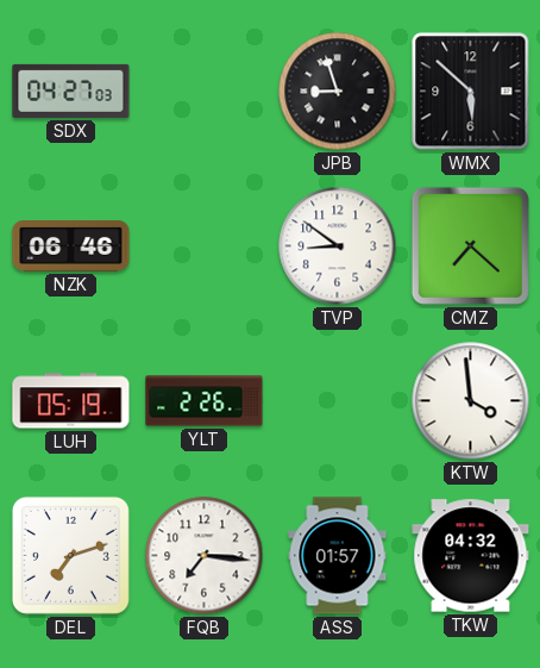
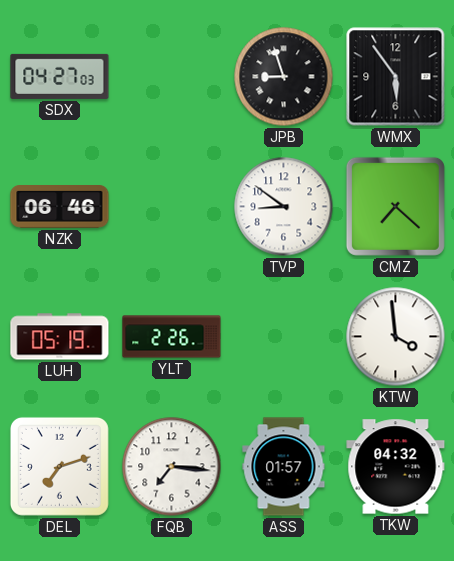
WMX: 5:52 -> 5:54
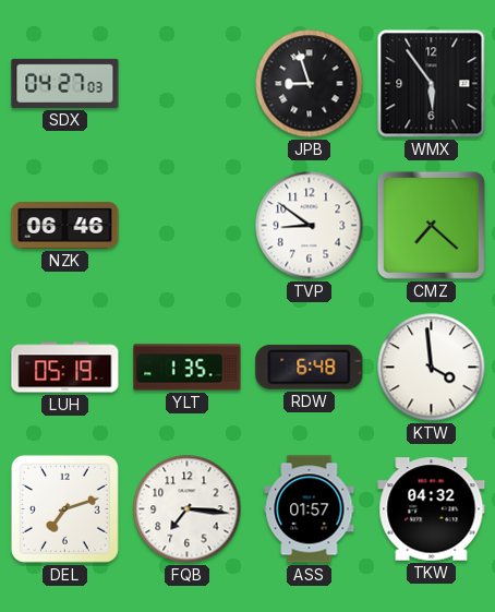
YLT: 2:26 -> 1:35
RDW: none -> 6:48
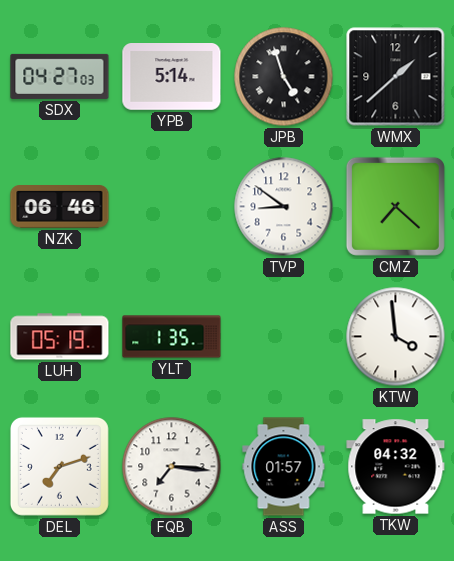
YPB: none -> 5:14
JPB: 8:57 -> 4:57
WMX: 5:54 -> 1:38
RDW: 6:48 -> none
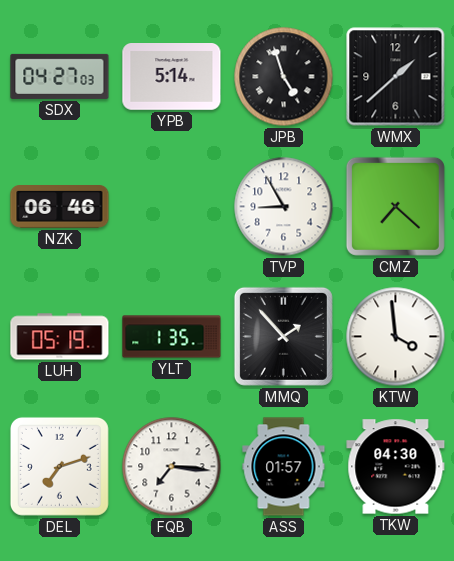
TVP: 8:51 -> 8:55
MMQ: none -> 1:53
TKW: 04:32 -> 04:30
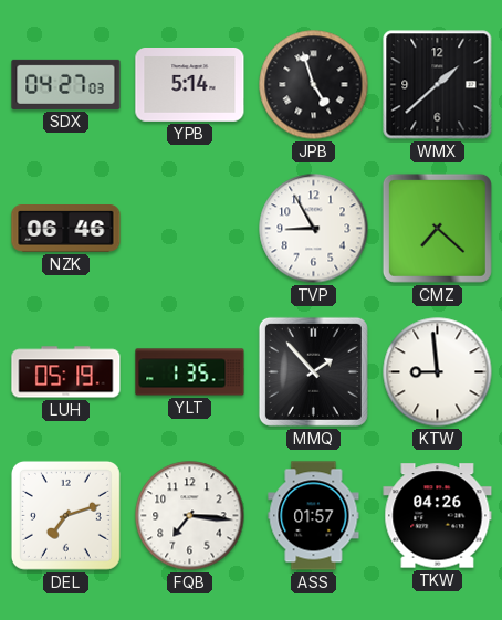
KTW: 3:59 -> 8:59
TKW: 04:30 -> 04:26
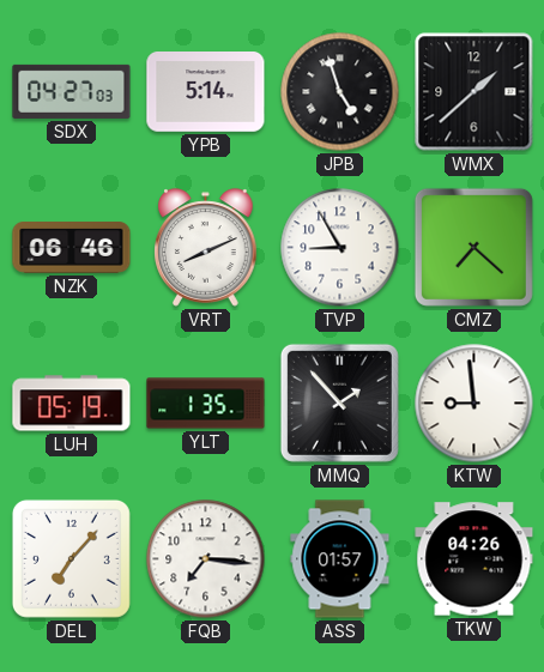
VRT: none -> 8:11
DEL: 7:12 -> 7:07
